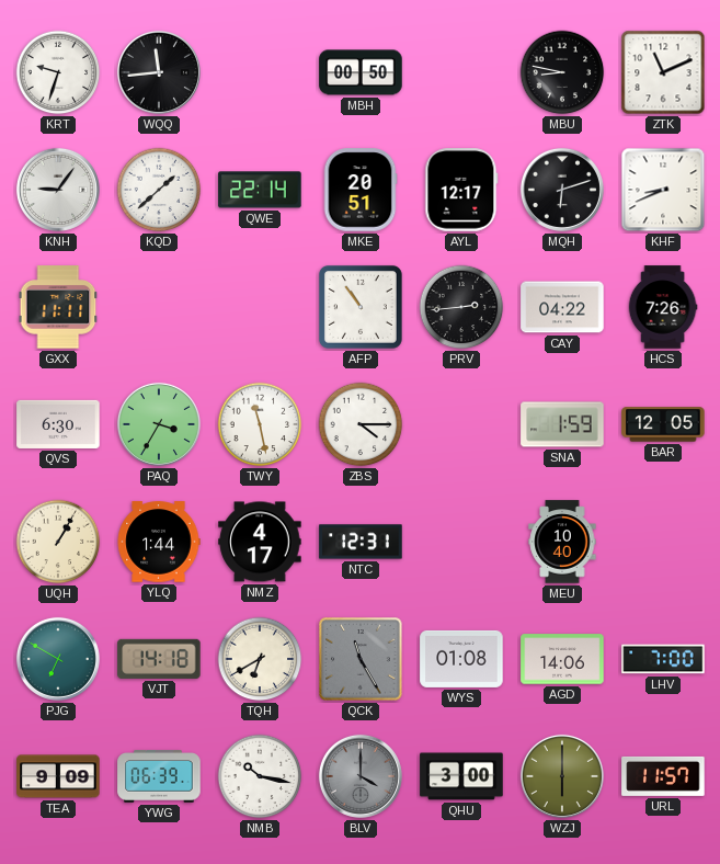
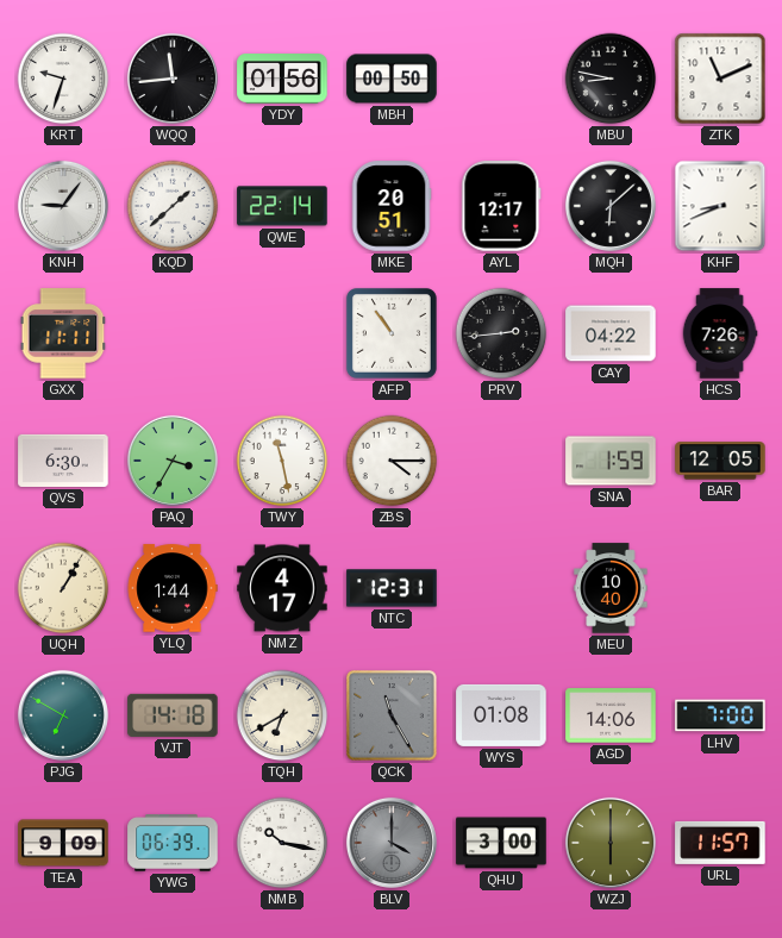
YDY: none -> 01:56
MQH: 6:12 -> 6:08
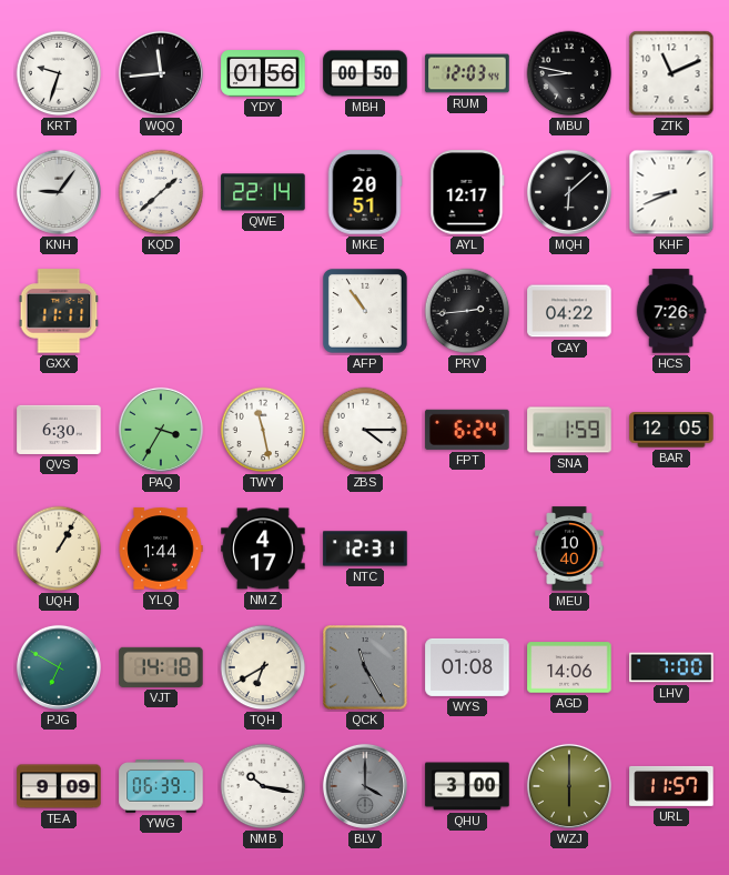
RUM: none -> 12:03
FPT: none -> 6:24
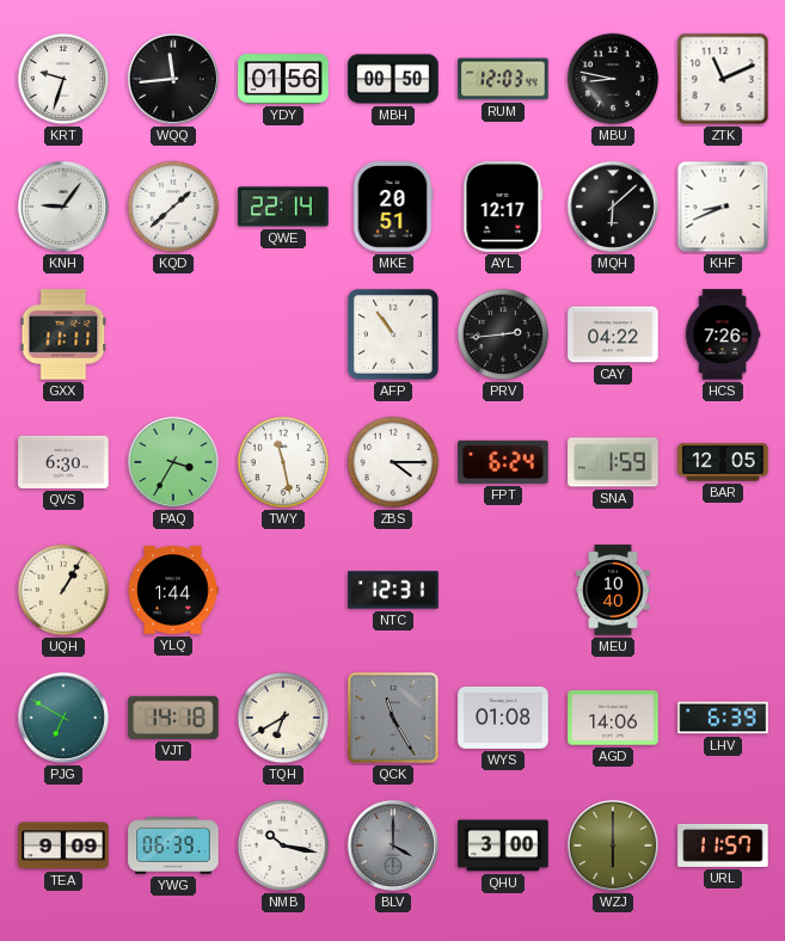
NMZ: 4:17 -> none
LHV: 7:00 -> 6:39
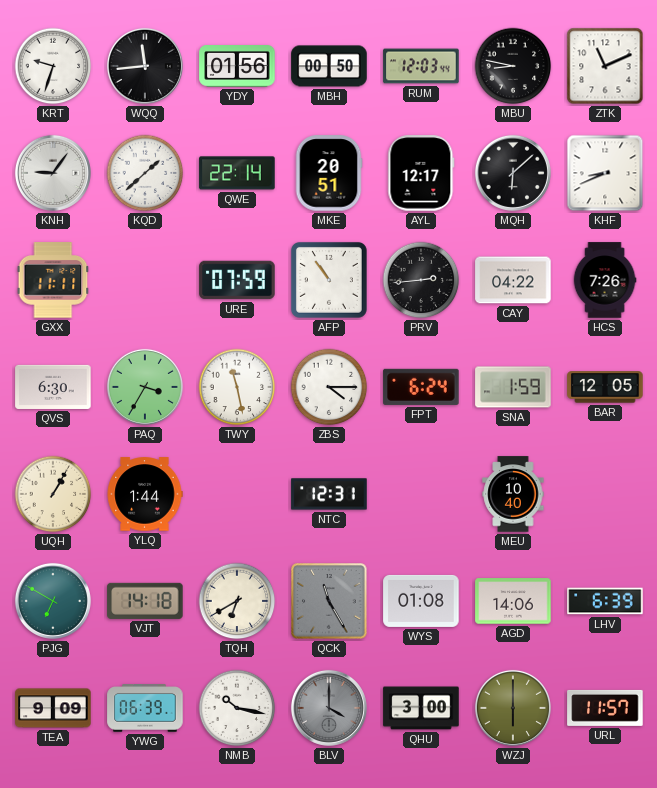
URE: none -> 07:59
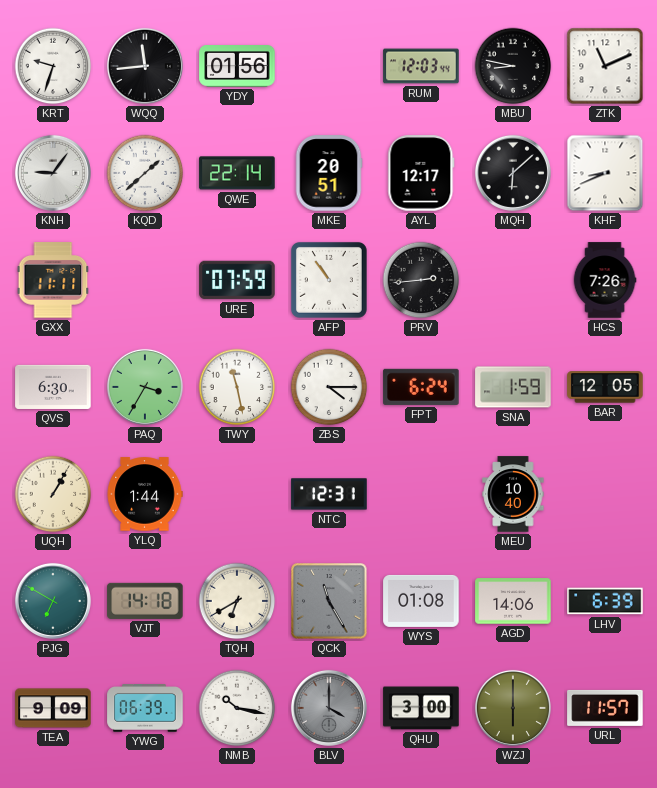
MBH: 00:50 -> none
CAY: 04:22 -> none
